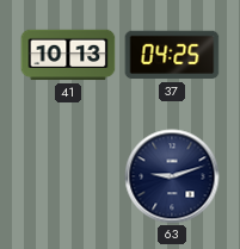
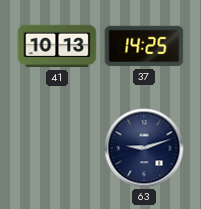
37: 04:25 -> 14:25
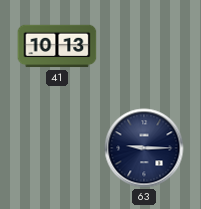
37: 14:25 -> none
63: 9:12 -> 9:15
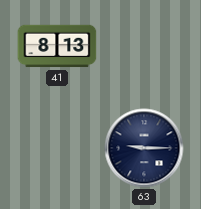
41: 10:13 -> 8:13
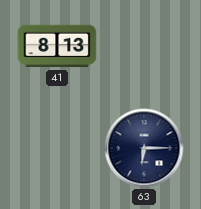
63: 9:15 -> 6:15
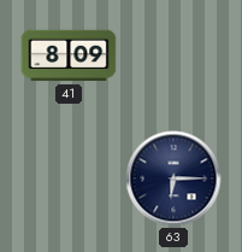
41: 8:13 -> 8:09
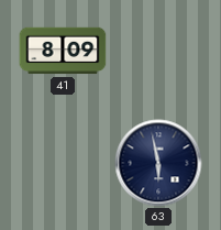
63: 6:15 -> 5:58
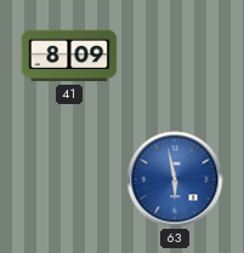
63 dial: navy -> blue
